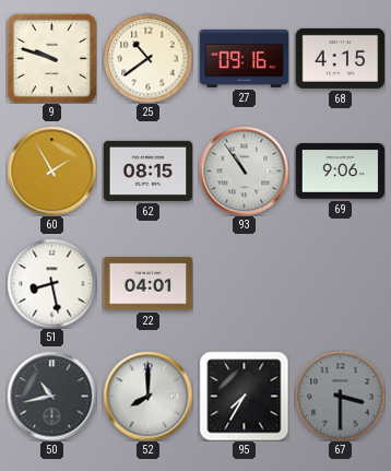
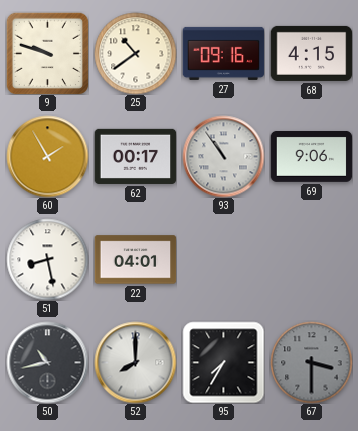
62: 08:15 -> 00:17
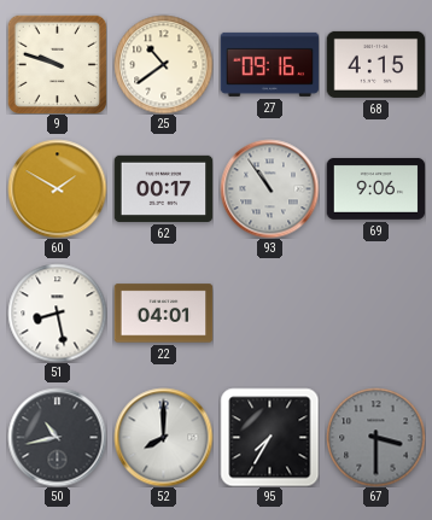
60: 1:55 -> 1:50
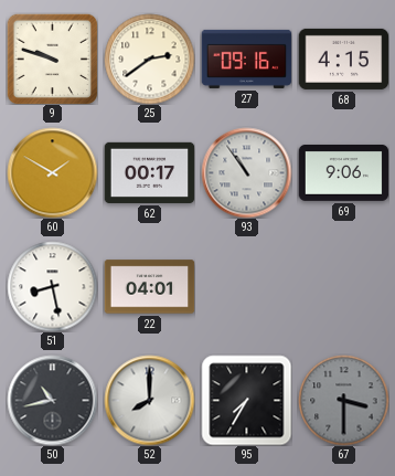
25: 10:39 -> 2:39
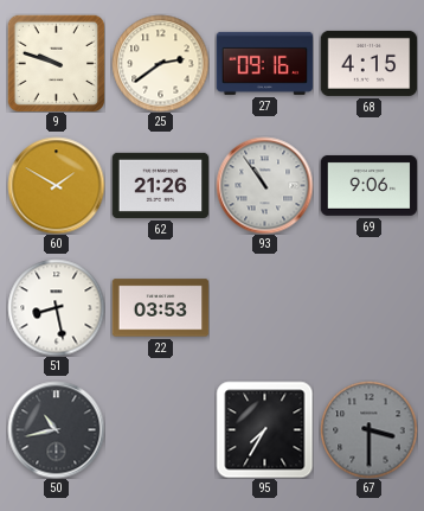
62: 00:17 -> 21:26
22: 04:01 -> 03:53
52: 8:00 -> none
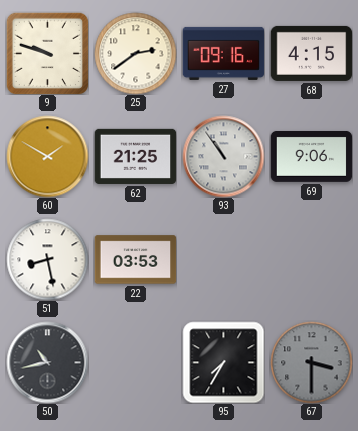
62: 21:26 -> 21:25
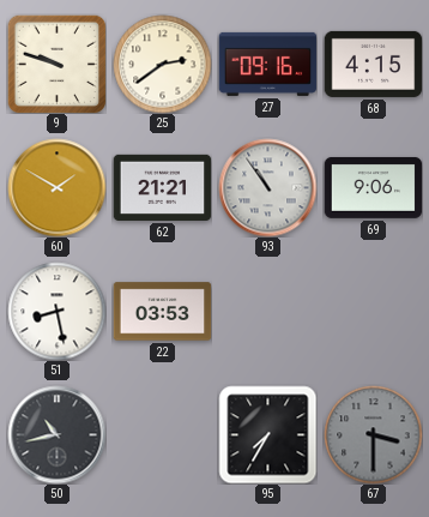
62: 21:25 -> 21:21
